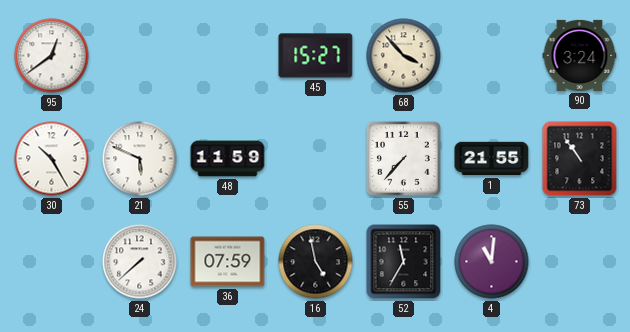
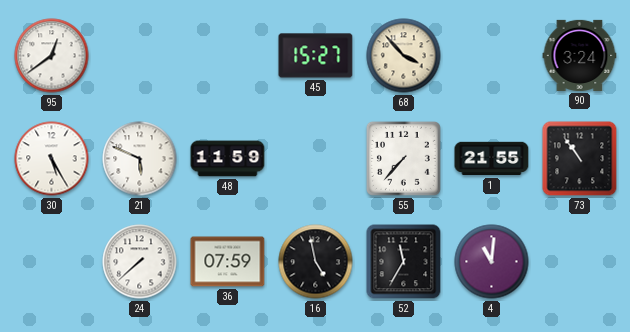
30: 10:25 -> 5:25
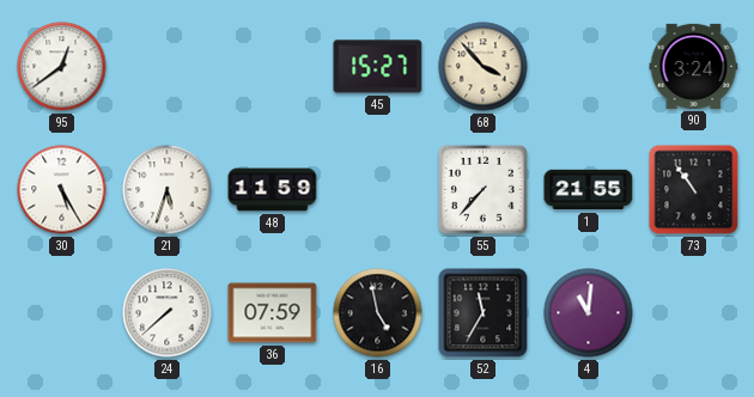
21: 5:49 -> 5:33
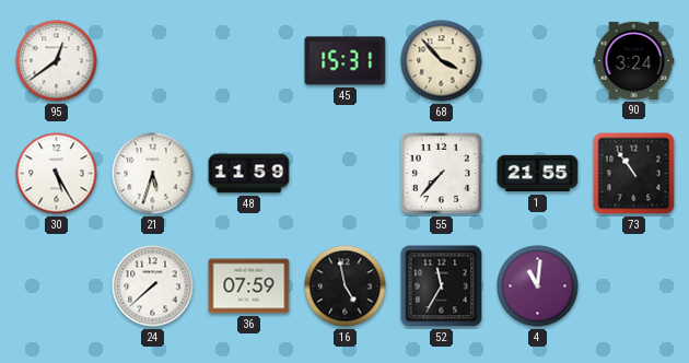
45: 15:27 -> 15:31
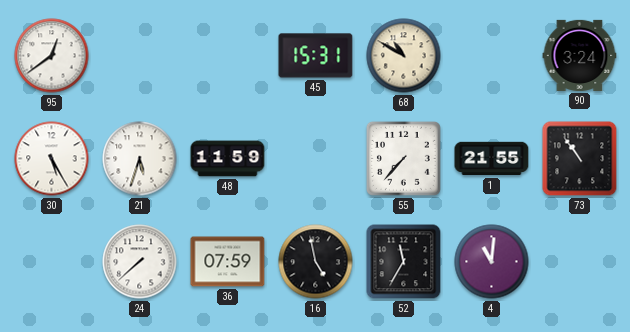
68: 3:53 -> 10:50
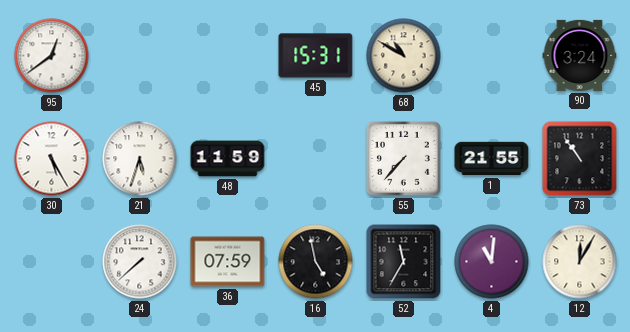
12: none -> 12:05
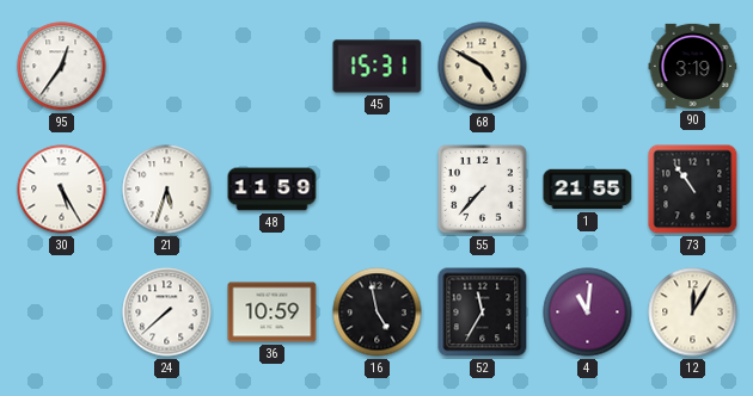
95: 12:39 -> 12:36
68: 10:50 -> 4:50
90: 3:24 -> 3:19
36: 07:59 -> 10:59
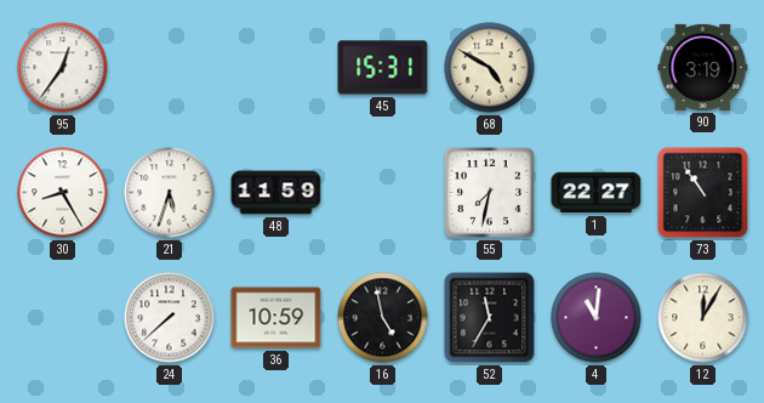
30: 5:25 -> 8:25
55: 7:37 -> 7:32
1: 21:55 -> 22:27
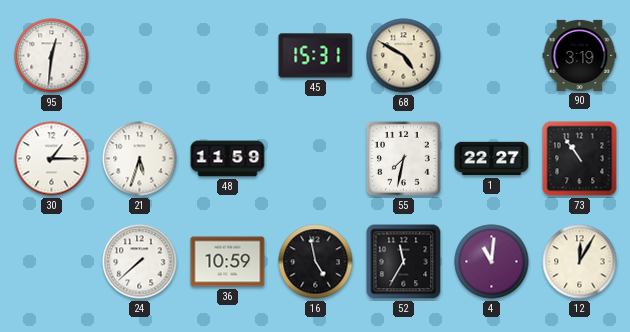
95: 12:36 -> 12:31
30: 8:25 -> 1:15
